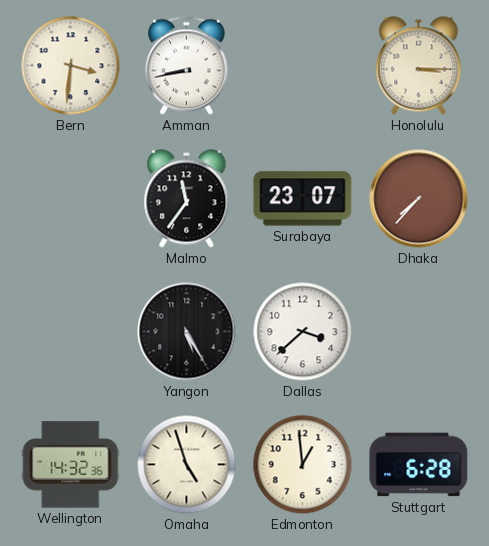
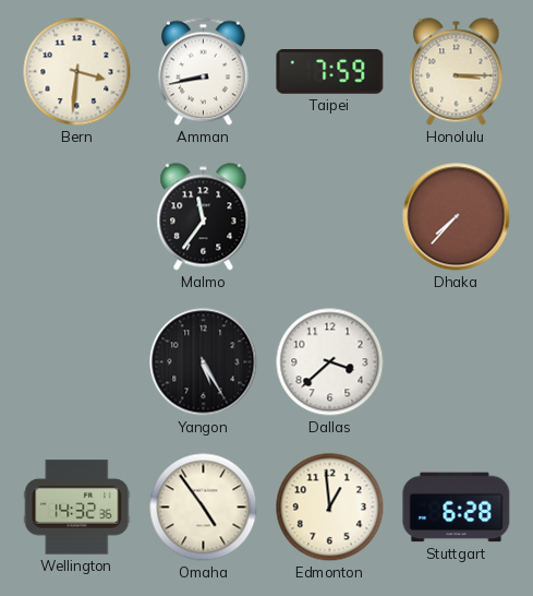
Taipei: none -> 7:59
Surabaya: 23:07 -> none
Omaha: 4:57 -> 4:54
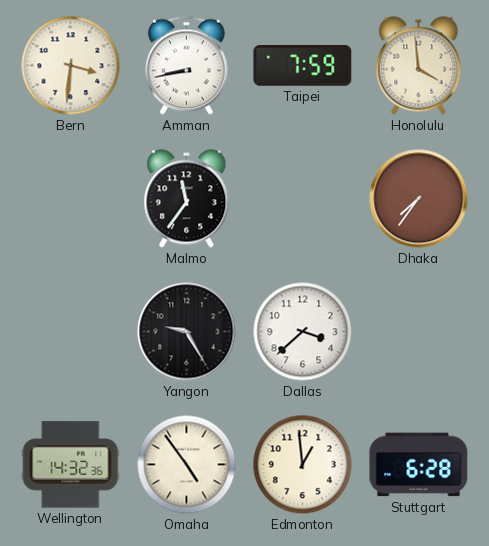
Honolulu: 3:15 -> 3:59
Dhaka: 7:37 -> 7:36
Yangon: 5:25 -> 9:25
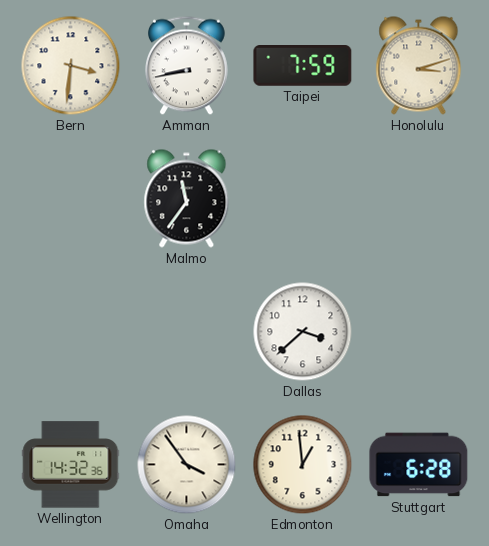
Honolulu: 3:59 -> 3:12
Dhaka: 7:36 -> none
Yangon: 9:25 -> none
Omaha: 4:54 -> 3:54
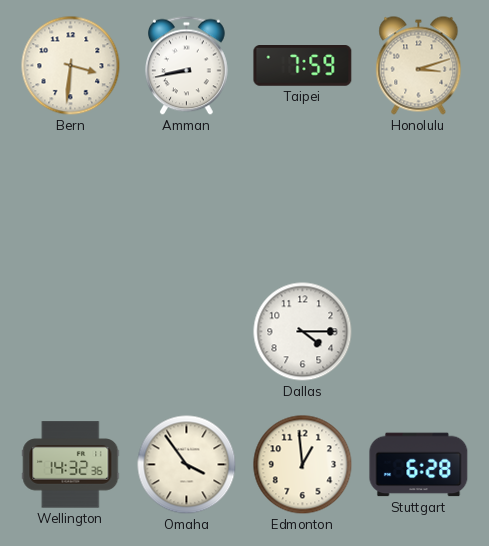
Malmo: 11:36 -> none
Dallas: 3:38 -> 4:15
